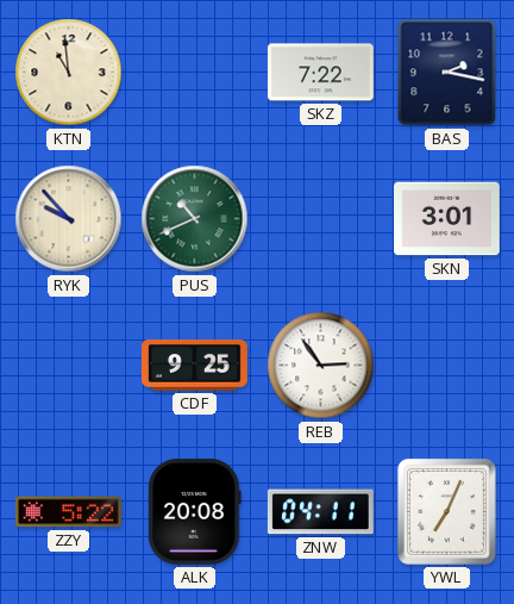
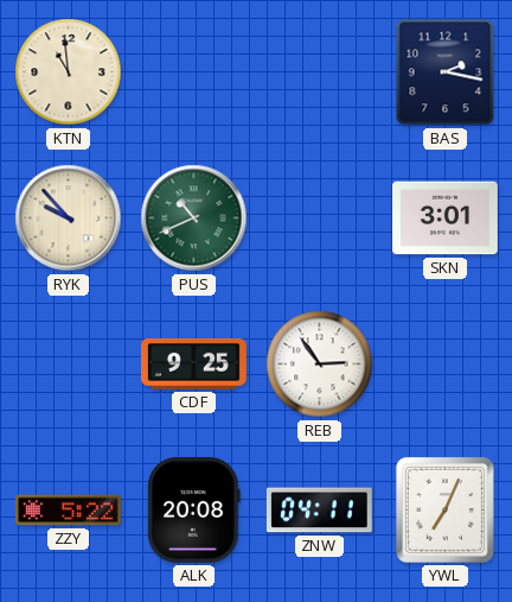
SKZ: 7:22 -> none
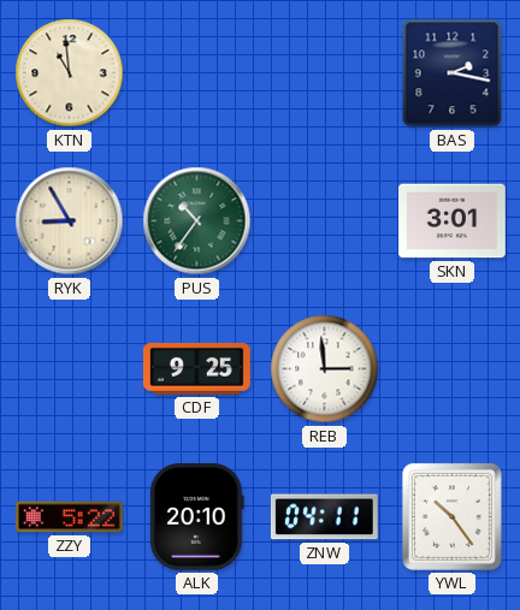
RYK: 9:53 -> 8:55
PUS: 10:41 -> 10:36
REB: 2:54 -> 2:59
ALK: 20:08 -> 20:10
YWL: 7:04 -> 10:24
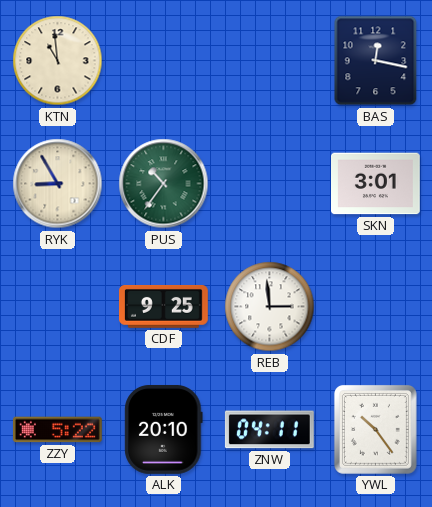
BAS: 2:17 -> 12:17
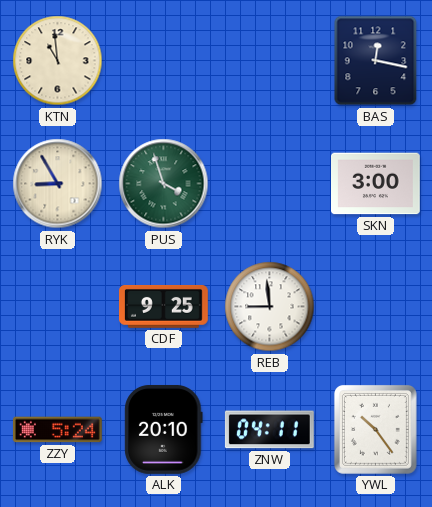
PUS: 10:36 -> 3:57
SKN: 3:01 -> 3:00
REB: 2:59 -> 8:59
ZZY: 5:22 -> 5:24
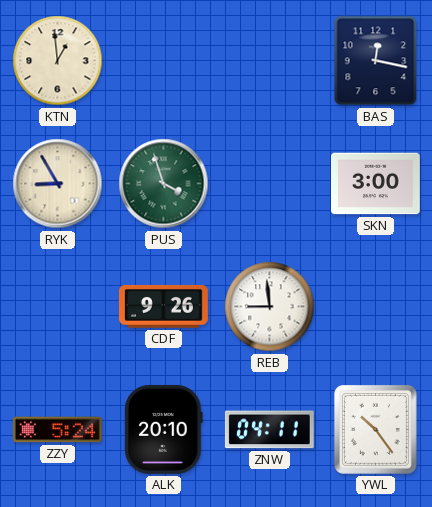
KTN: 10:59 -> 12:59
CDF: 9:25 -> 9:26
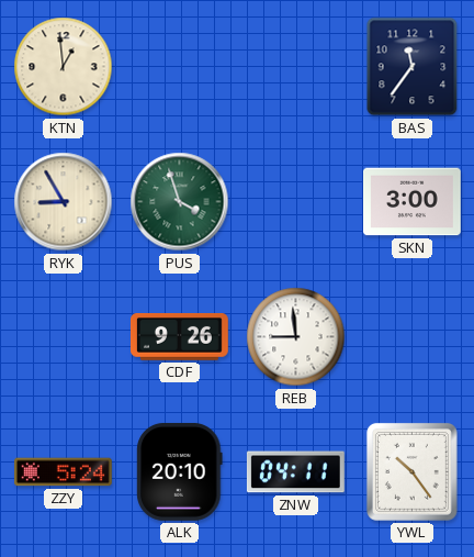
BAS: 12:17 -> 11:36
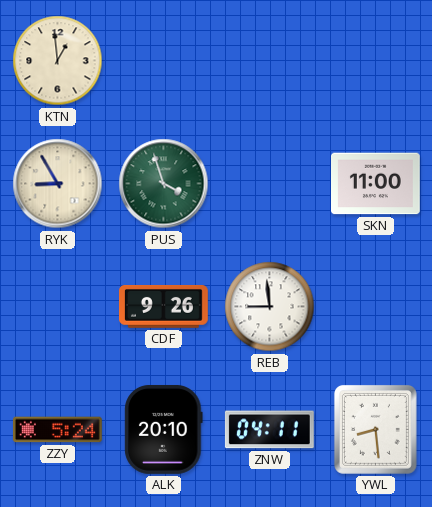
BAS: 11:36 -> none
SKN: 3:00 -> 11:00
YWL: 10:24 -> 8:29
